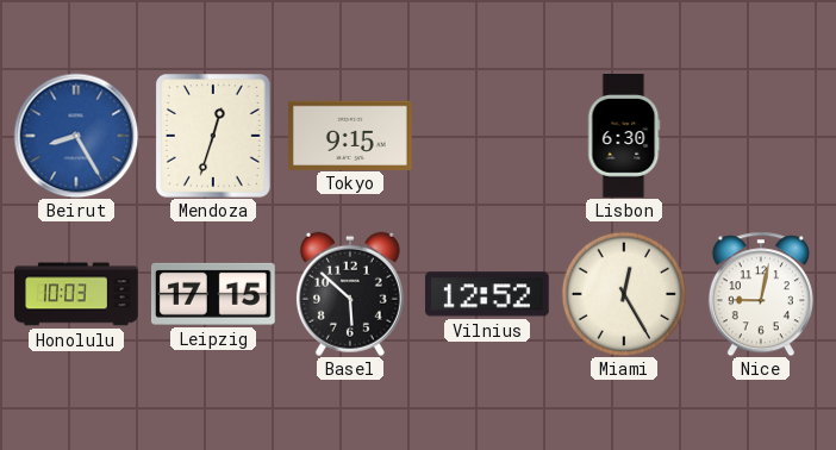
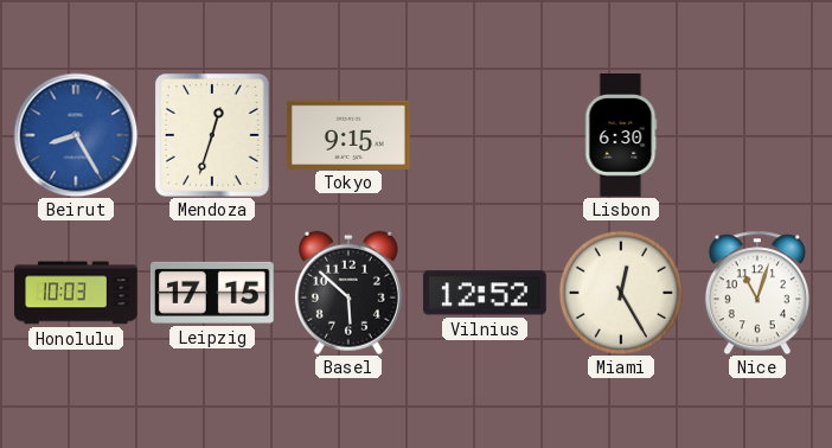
Nice: 9:02 -> 11:03
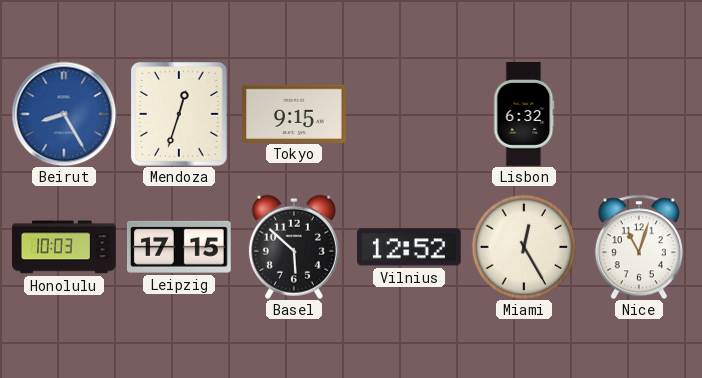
Lisbon: 6:30 -> 6:32
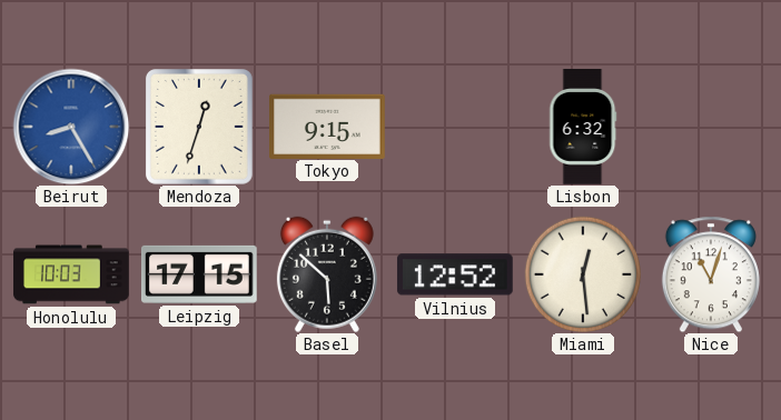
Miami: 12:25 -> 12:29
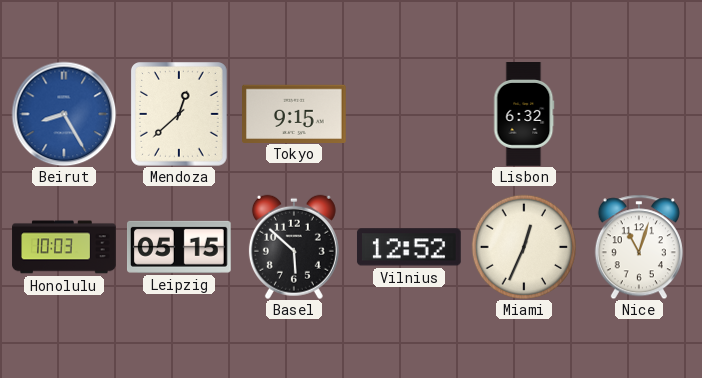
Mendoza: 12:33 -> 12:38
Leipzig: 17:15 -> 05:15
Miami: 12:29 -> 12:34
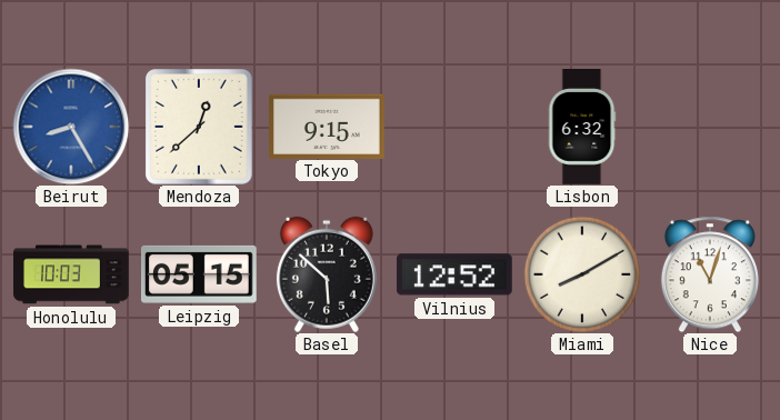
Miami: 12:34 -> 8:10
